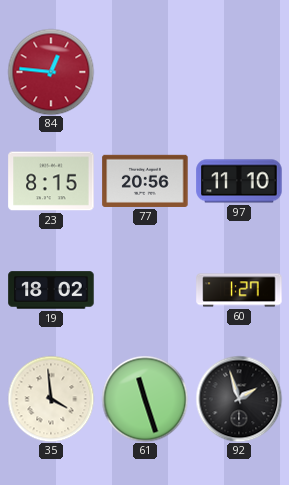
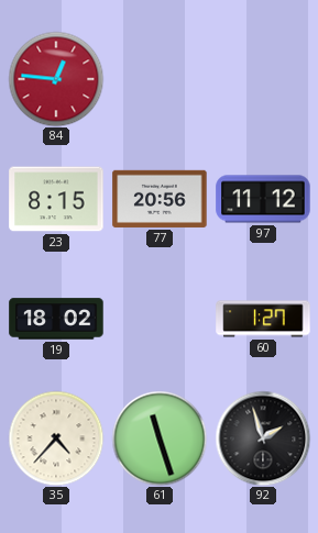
97: 11:10 -> 11:12
35: 3:59 -> 4:37
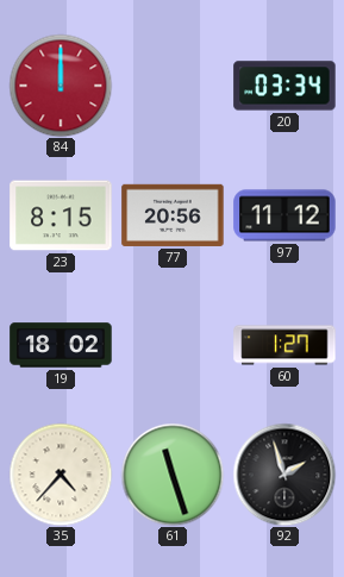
84: 12:46 -> 12:00
20: none -> 03:34
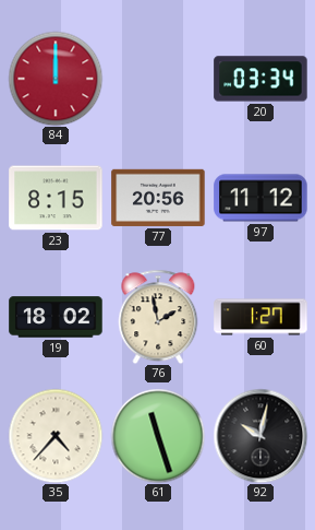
76: none -> 1:58
92: 1:57 -> 10:02
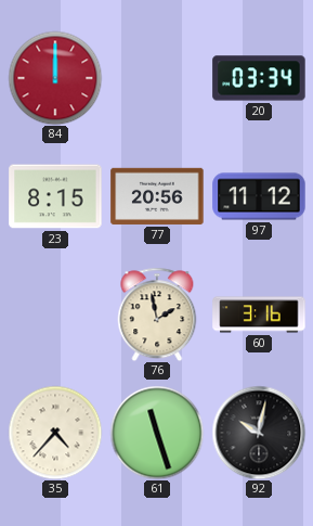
19: 18:02 -> none
60: 1:27 -> 3:16
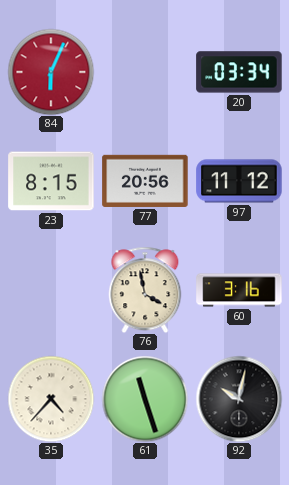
84: 12:00 -> 6:04
76: 1:58 -> 3:58
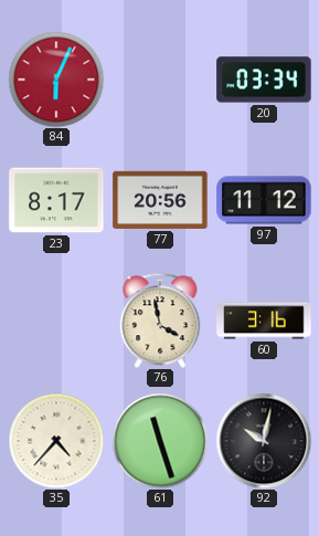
23: 8:15 -> 8:17
